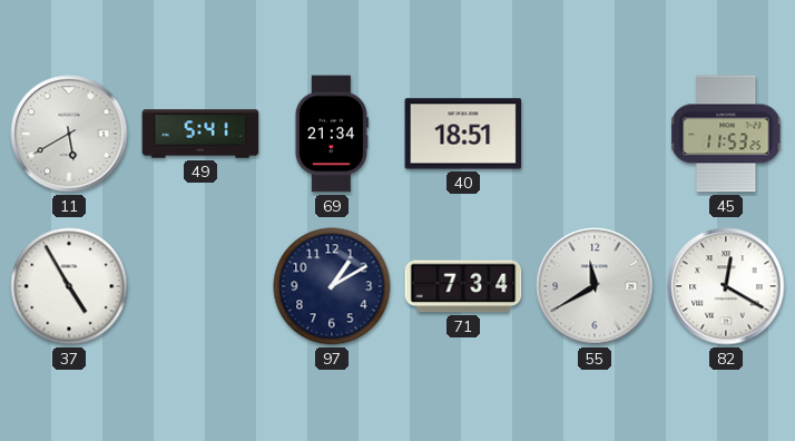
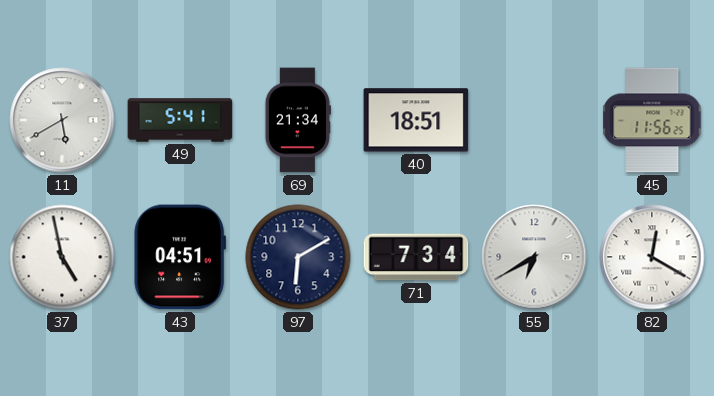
45: 11:53 -> 11:56
37: 4:55 -> 4:58
43: none -> 04:51
97: 1:10 -> 6:10
55: 11:40 -> 6:40
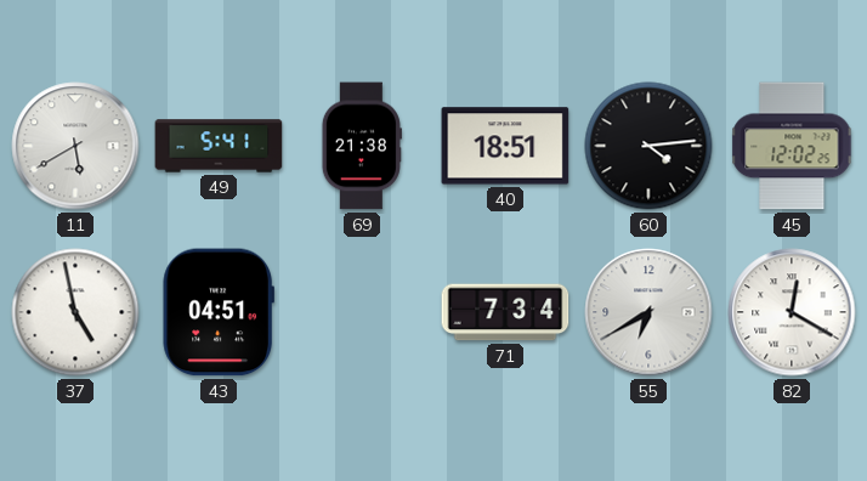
69: 21:34 -> 21:38
60: none -> 4:14
45: 11:56 -> 12:02
97: 6:10 -> none
